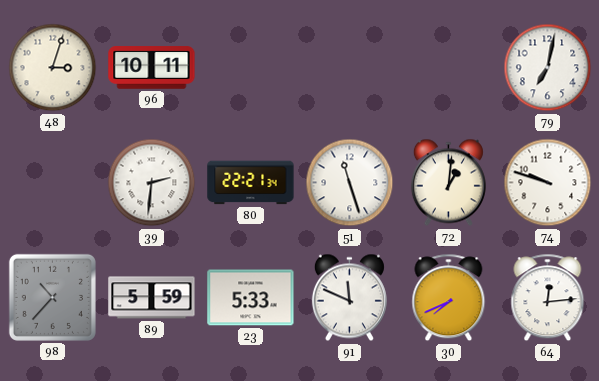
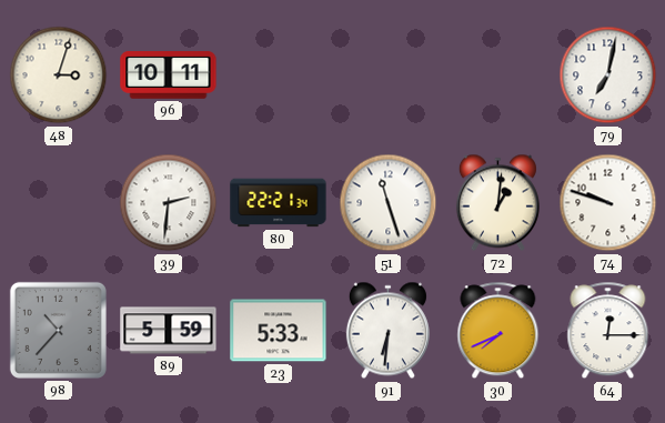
91: 11:49 -> 6:31
64: 12:14 -> 12:15
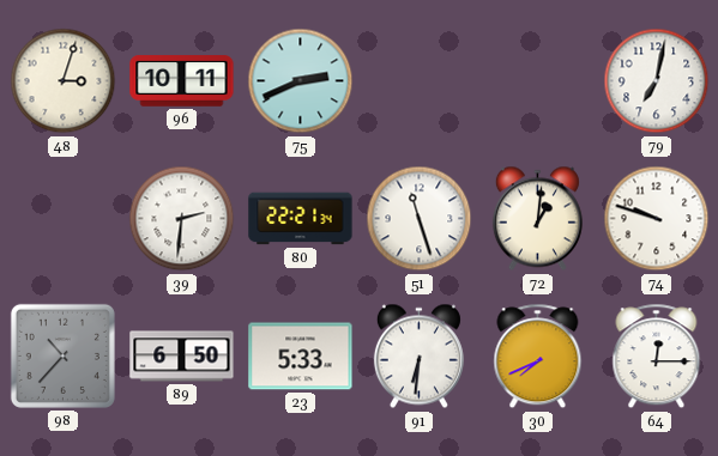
75: none -> 2:41
89: 5:59 -> 6:50
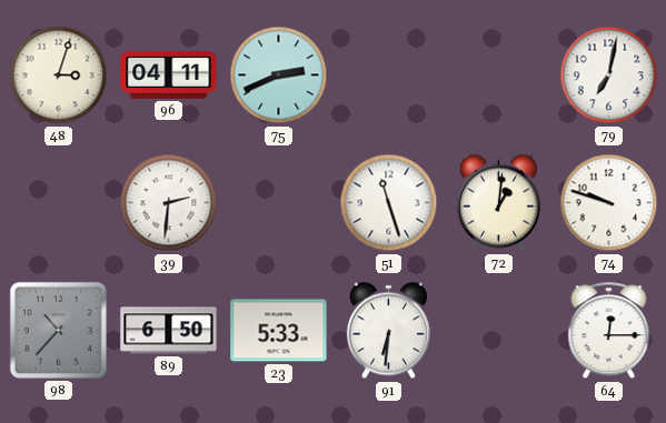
96: 10:11 -> 04:11
80: 22:21 -> none
30: 7:41 -> none
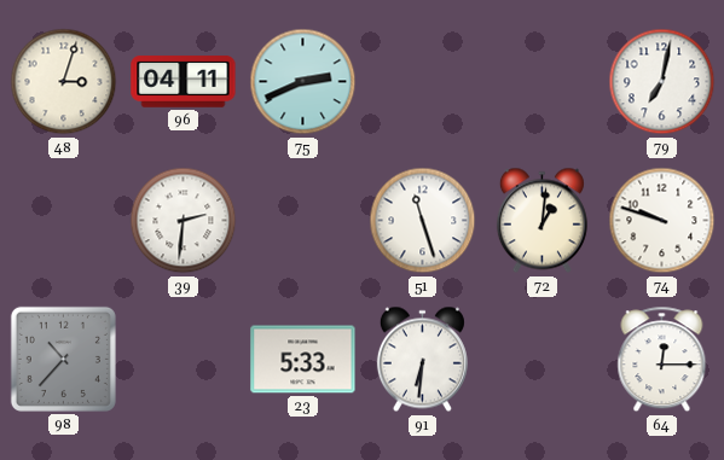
89: 6:50 -> none
